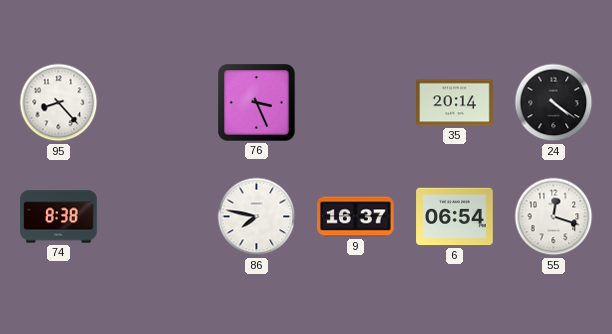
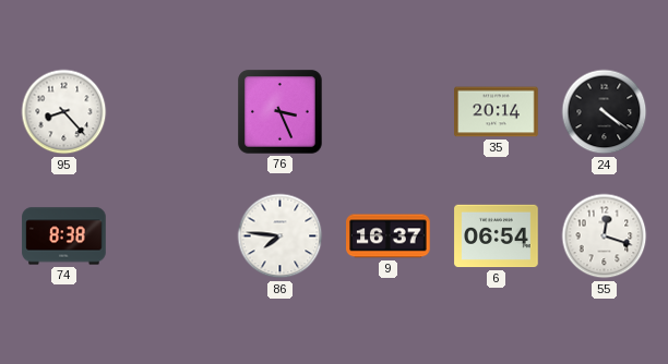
86: 7:47 -> 7:46
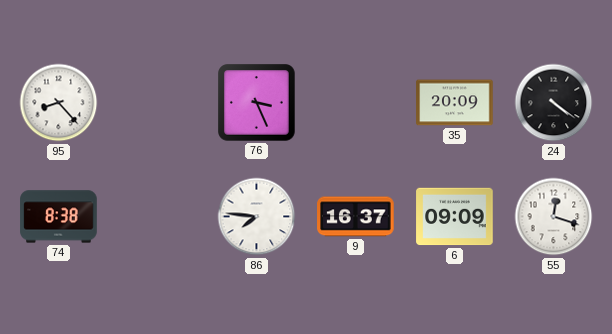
35: 20:14 -> 20:09
6: 06:54 -> 09:09
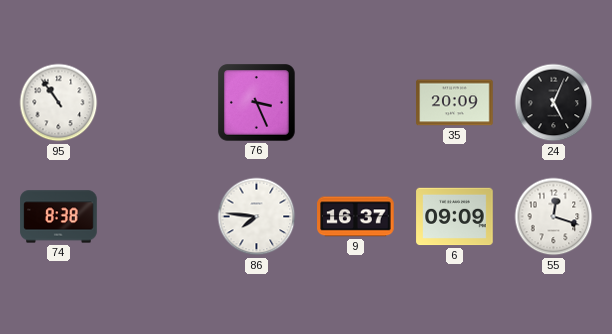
95: 8:23 -> 10:54
24: 4:21 -> 5:04
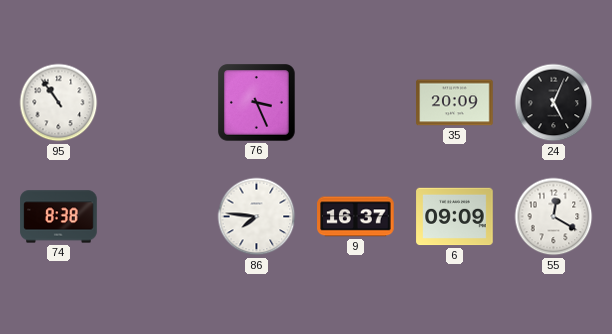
55: 12:18 -> 12:20
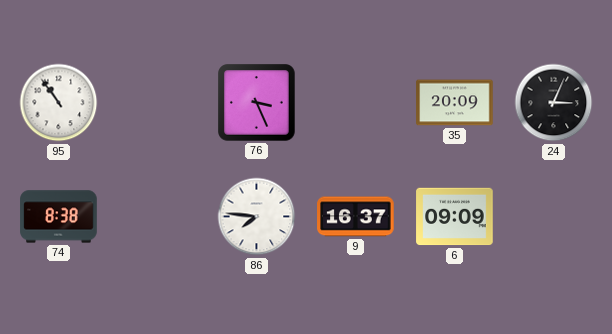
24: 5:04 -> 3:04
55: 12:20 -> none
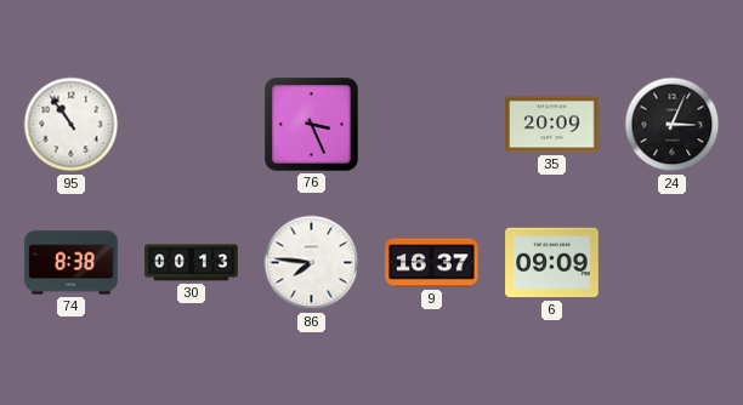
30: none -> 00:13
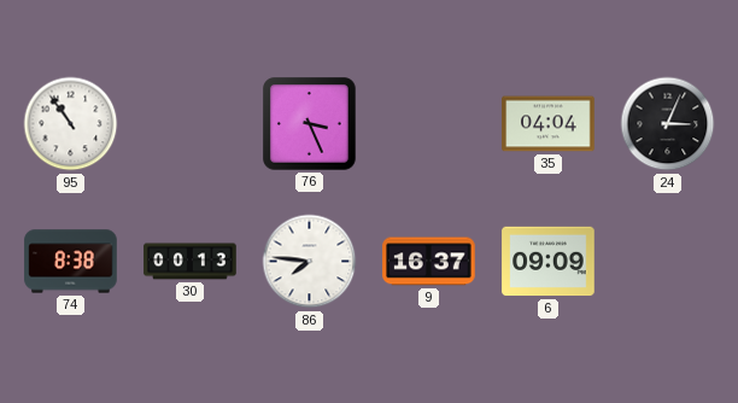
35: 20:09 -> 04:04
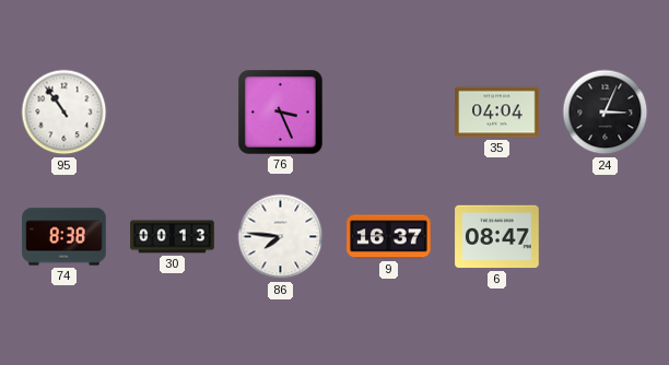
6: 09:09 -> 08:47
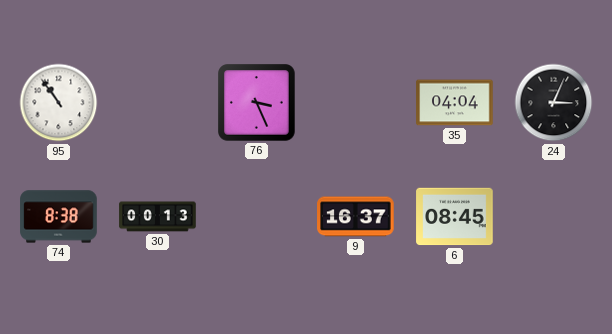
86: 7:46 -> none
6: 08:47 -> 08:45
